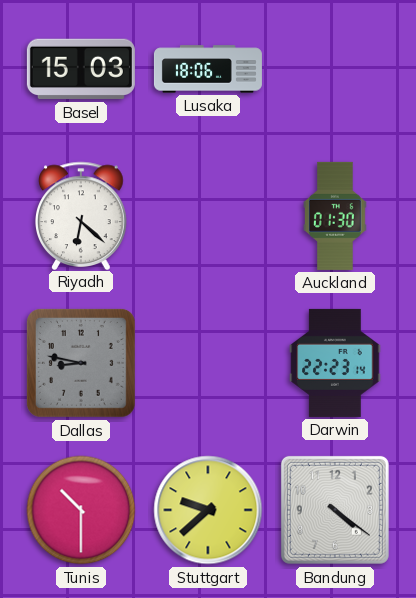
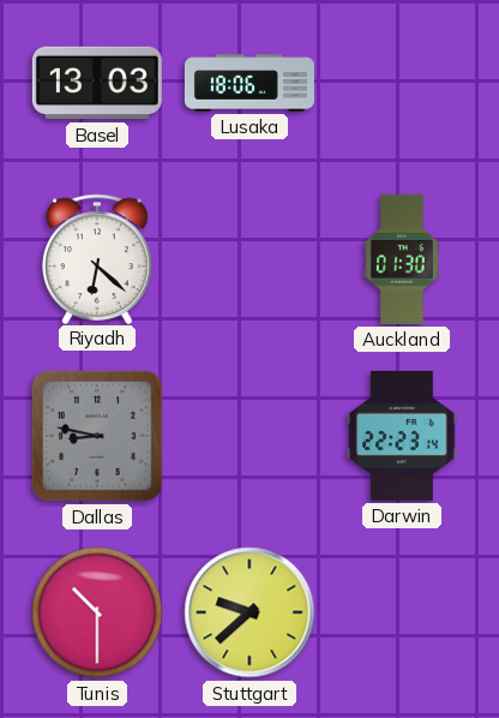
Basel: 15:03 -> 13:03
Bandung: 4:21 -> none
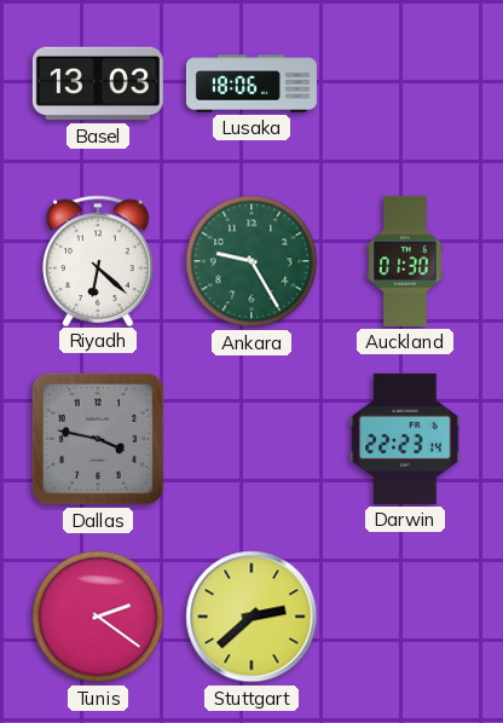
Ankara: none -> 9:25
Dallas: 8:47 -> 3:47
Tunis: 10:30 -> 2:21
Stuttgart: 9:38 -> 2:38
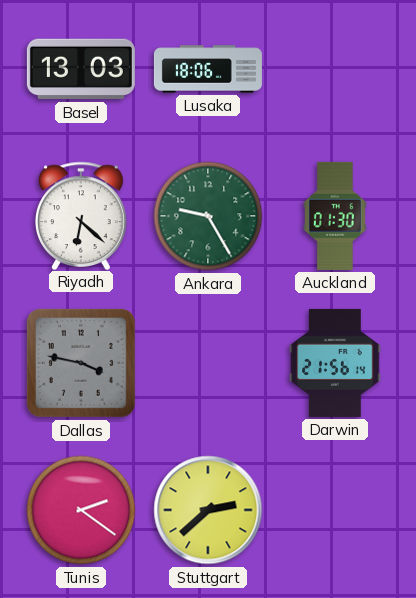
Darwin: 22:23 -> 21:56
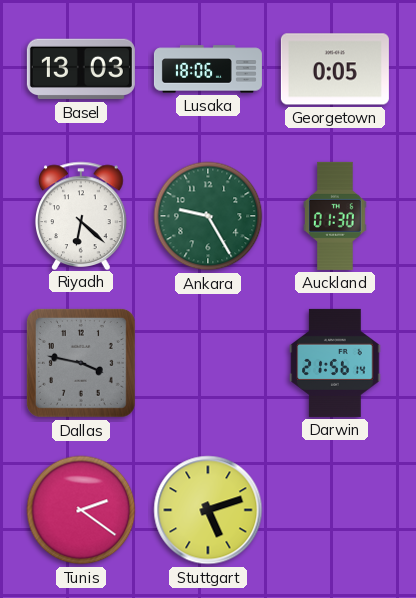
Georgetown: none -> 0:05
Stuttgart: 2:38 -> 5:12
